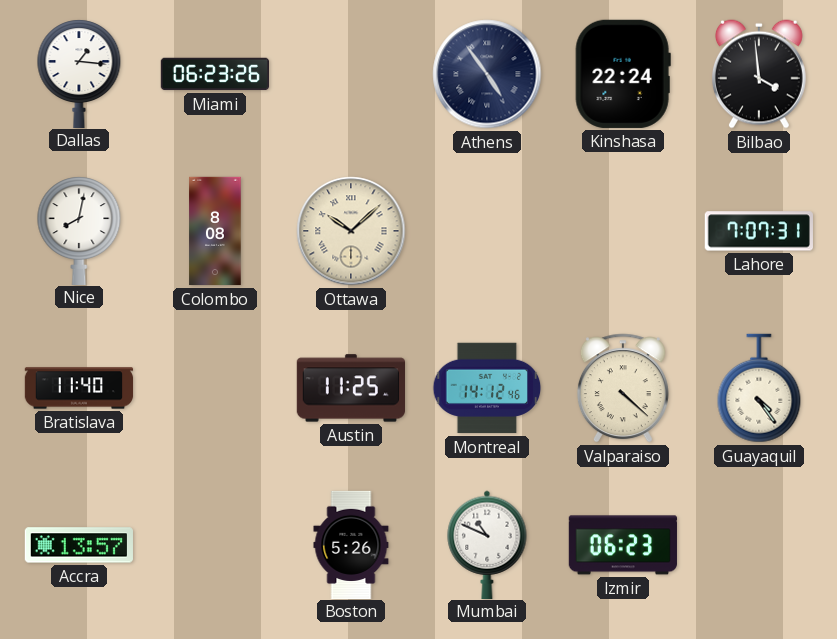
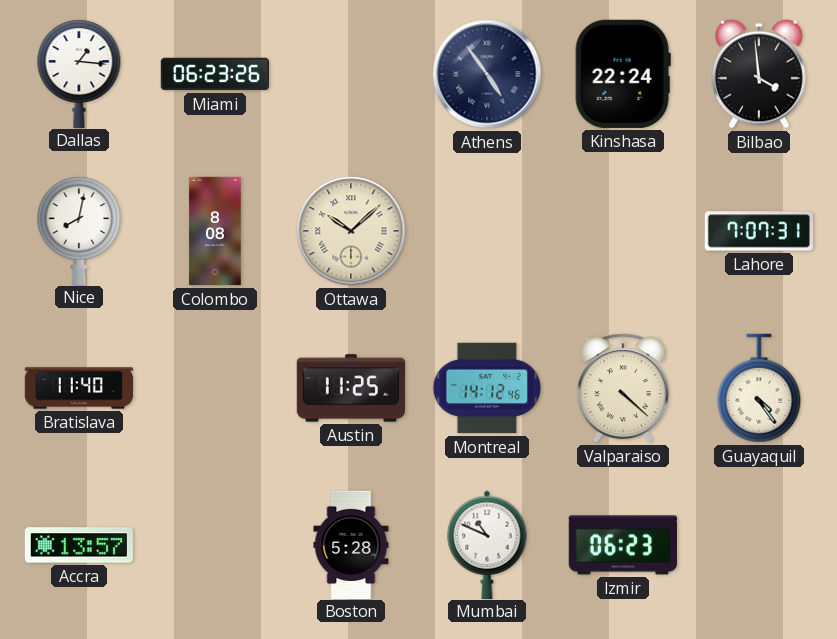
Boston: 5:26 -> 5:28
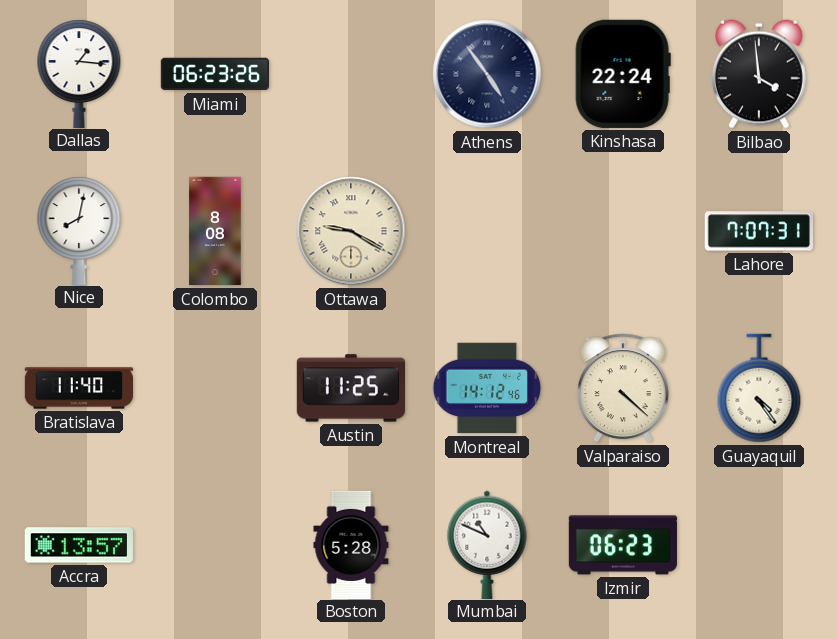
Ottawa: 10:08 -> 9:20
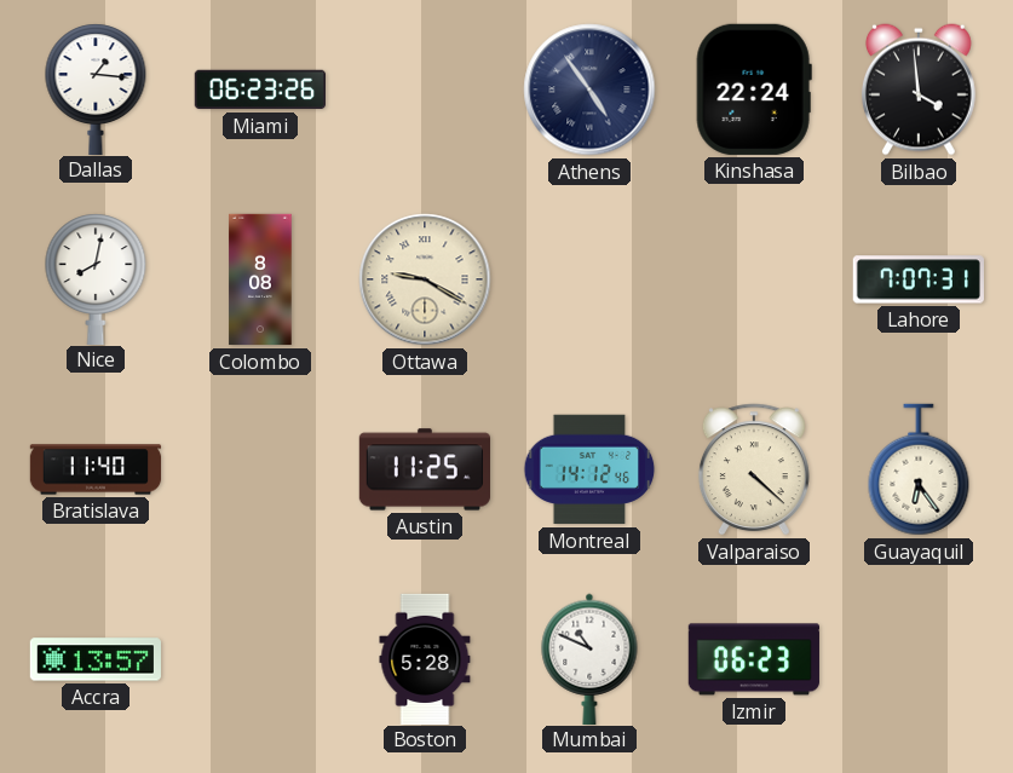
Guayaquil: 4:24 -> 6:24
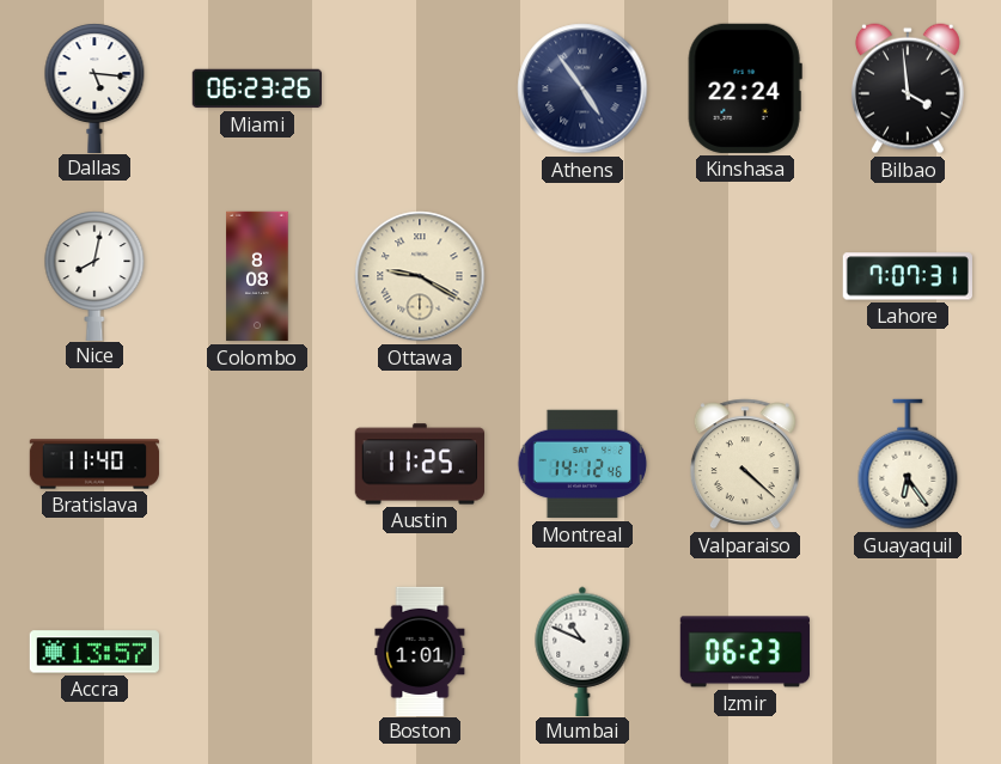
Dallas: 1:16 -> 5:16
Boston: 5:28 -> 1:01
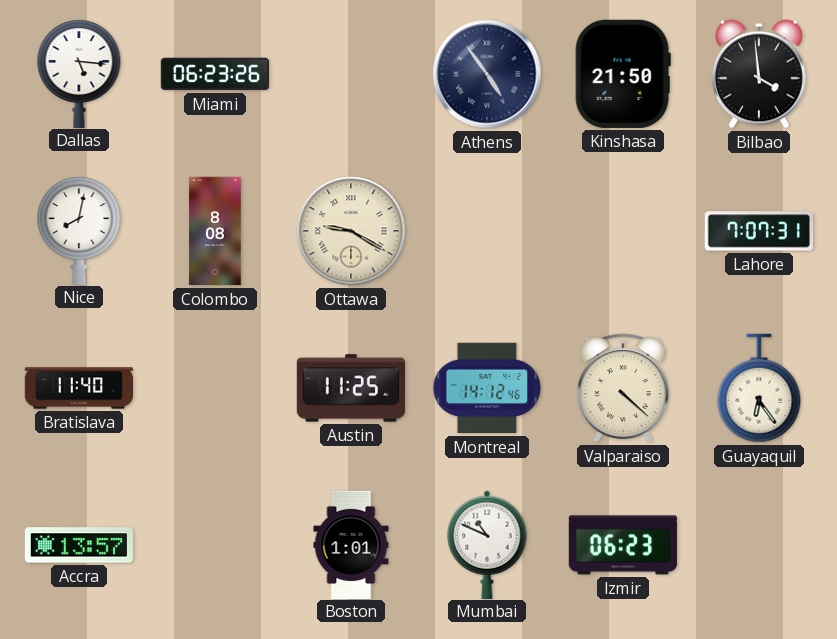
Kinshasa: 22:24 -> 21:50
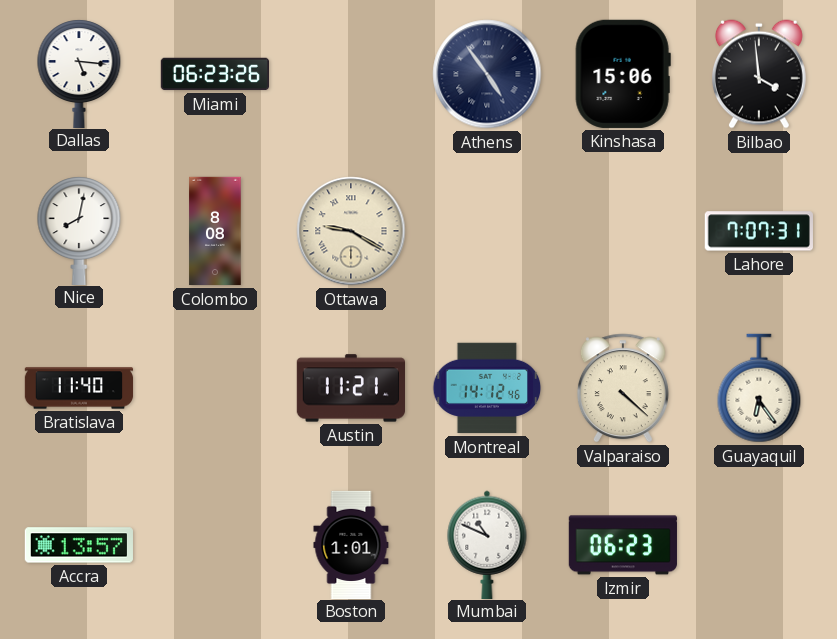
Kinshasa: 21:50 -> 15:06
Austin: 11:25 -> 11:21
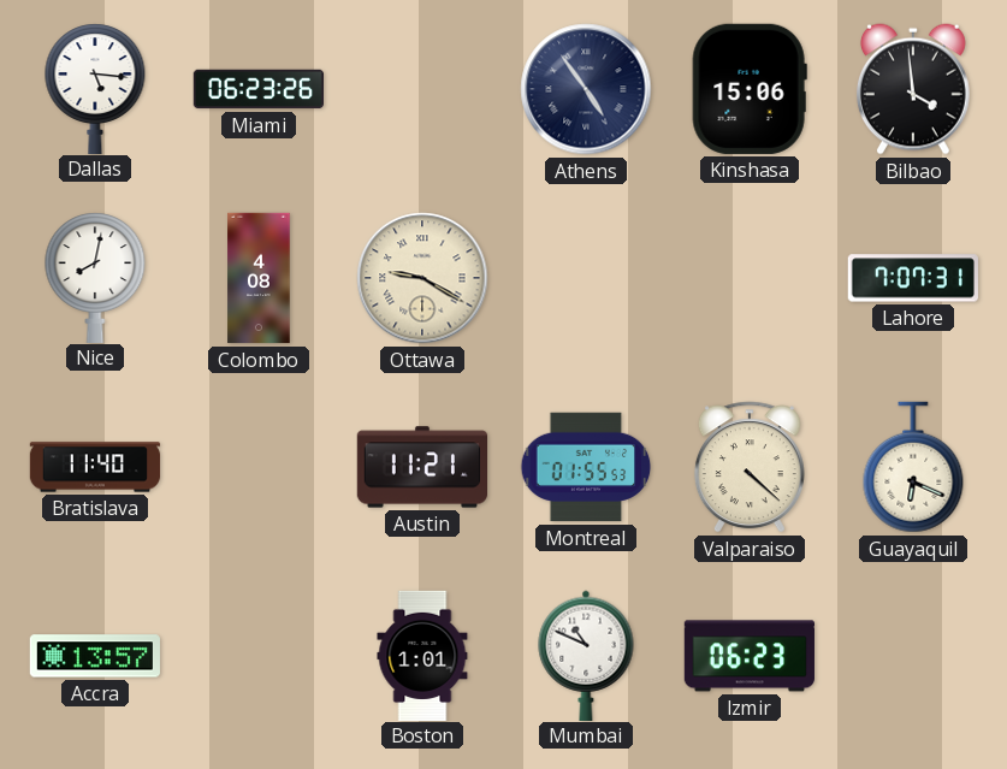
Colombo: 8:08 -> 4:08
Montreal: 14:12 -> 01:55
Guayaquil: 6:24 -> 6:19
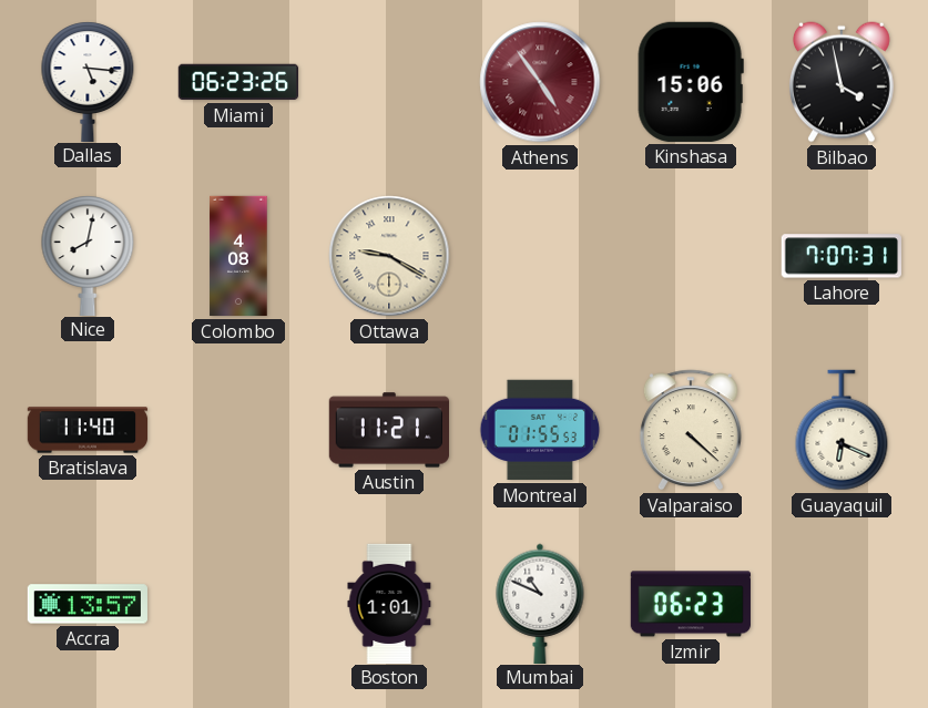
Athens dial: navy -> burgundy
Bilbao: 3:59 -> 3:58
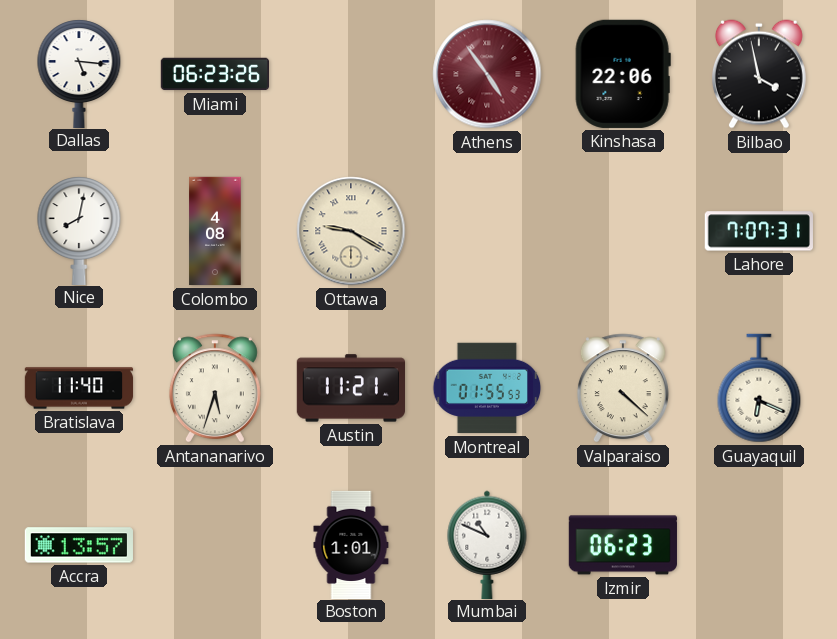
Kinshasa: 15:06 -> 22:06
Antananarivo: none -> 5:33
